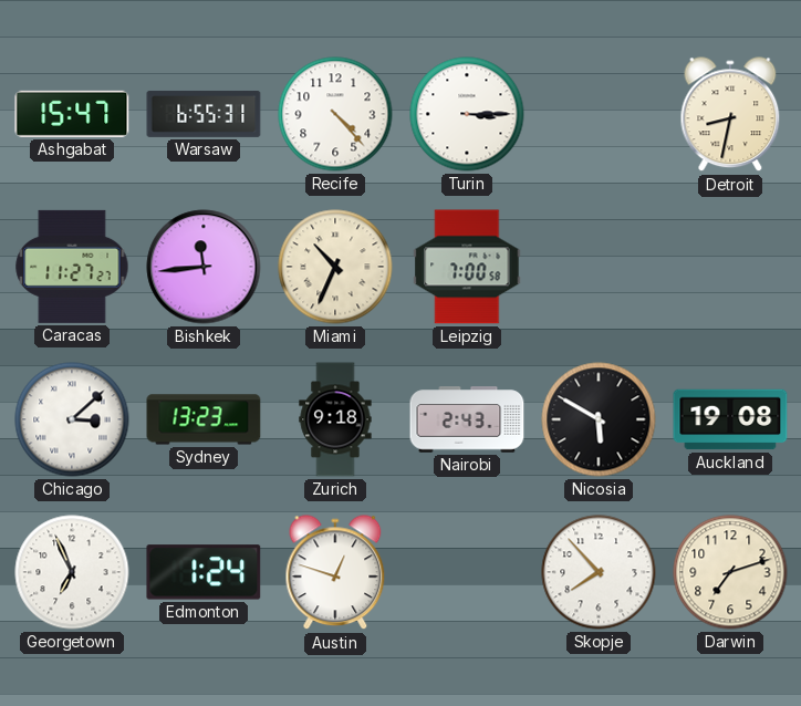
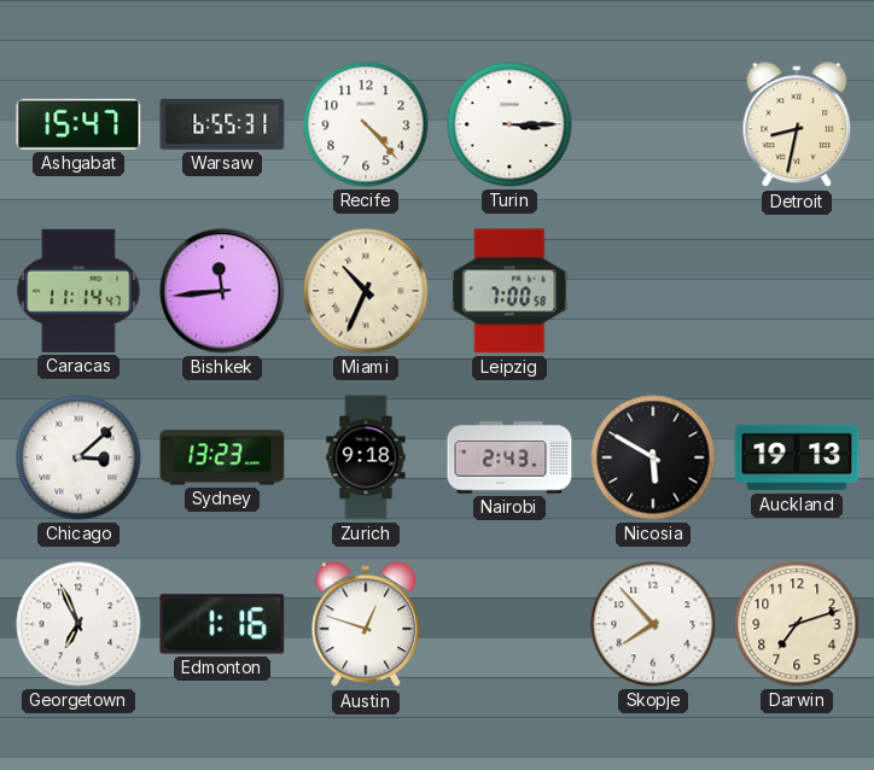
Caracas: 11:27 -> 11:14
Auckland: 19:08 -> 19:13
Edmonton: 1:24 -> 1:16
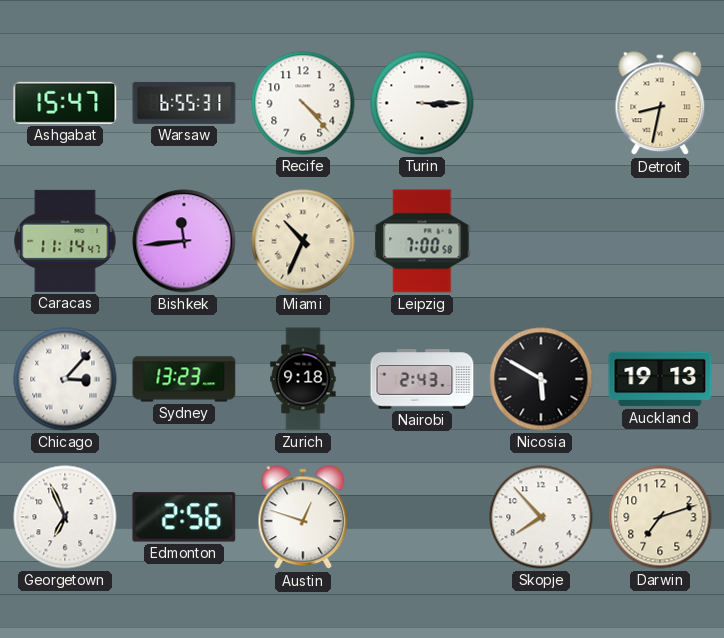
Chicago: 3:08 -> 3:07
Edmonton: 1:16 -> 2:56
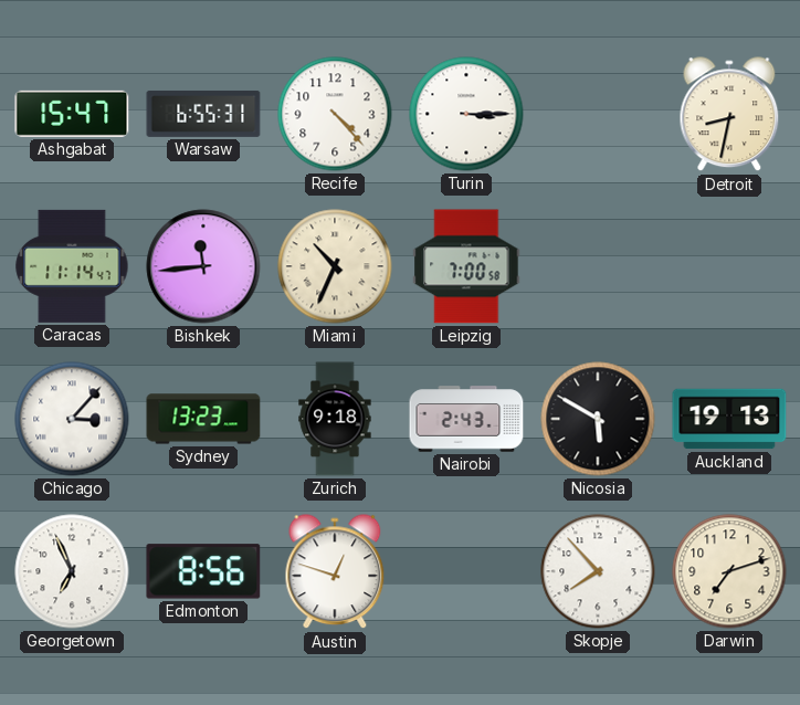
Edmonton: 2:56 -> 8:56
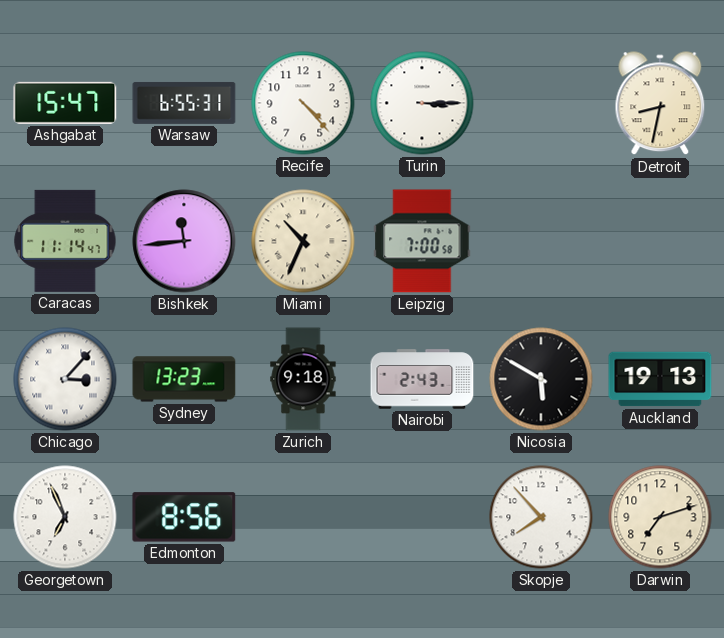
Austin: 12:48 -> none
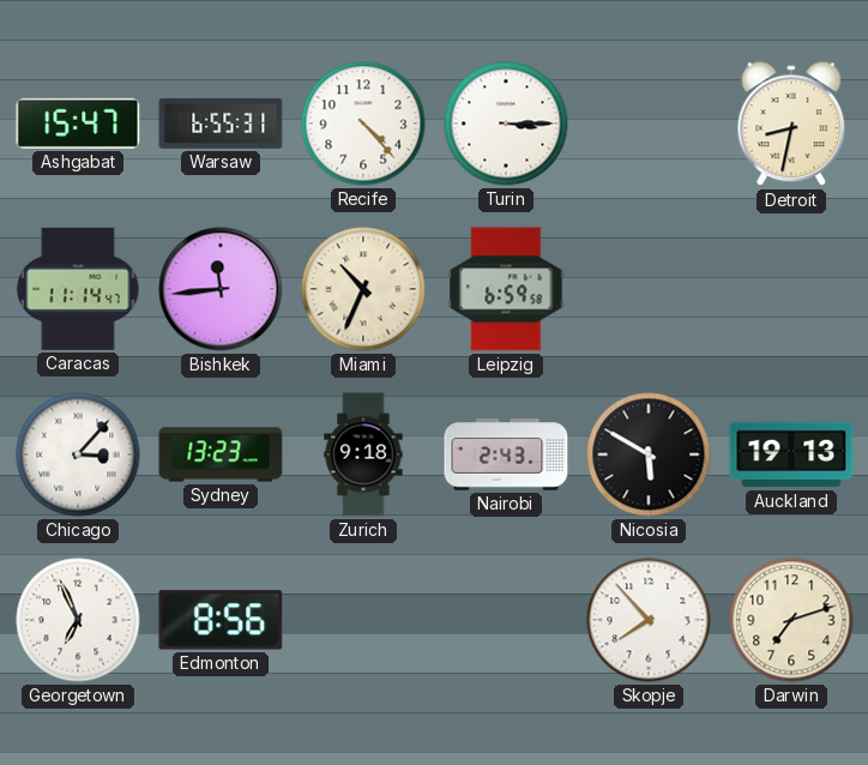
Leipzig: 7:00 -> 6:59
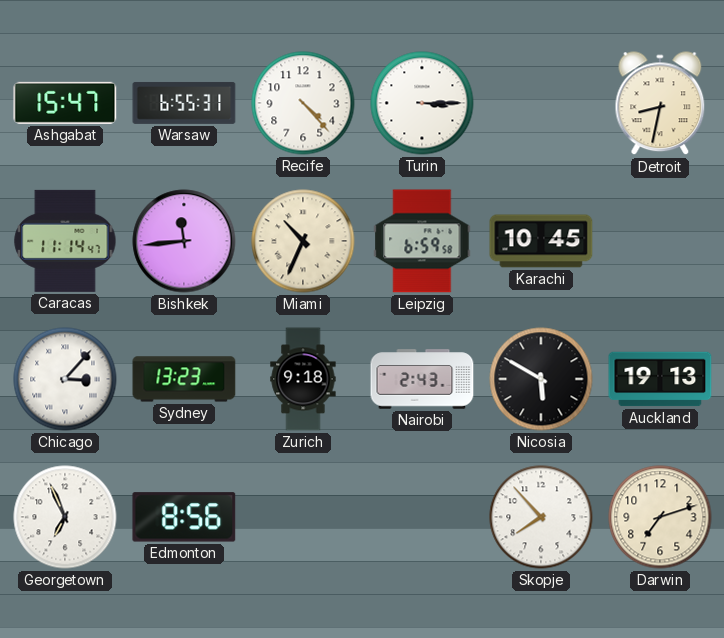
Karachi: none -> 10:45
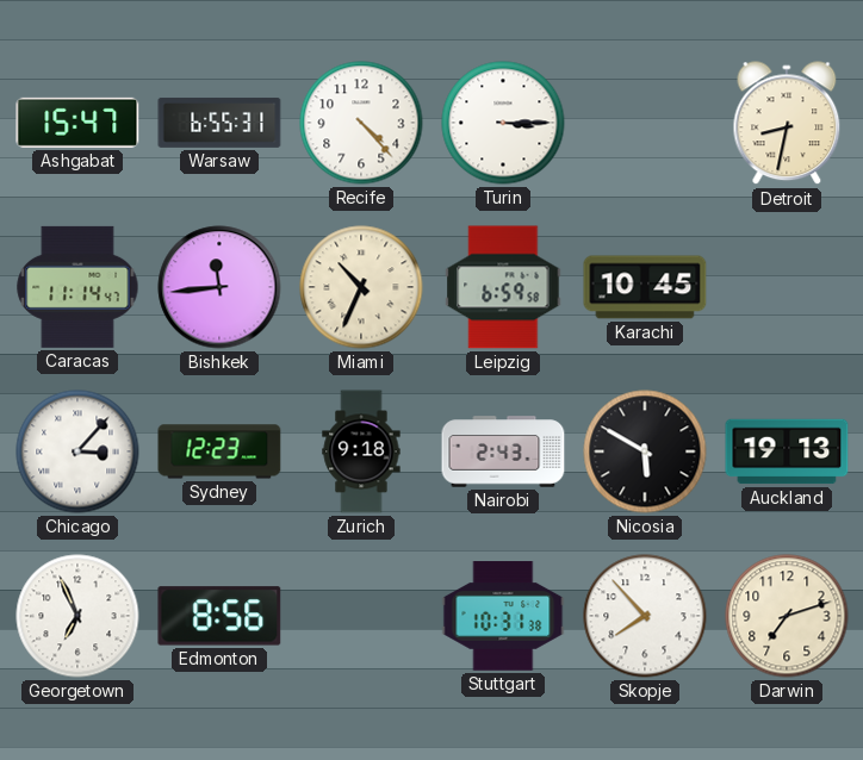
Sydney: 13:23 -> 12:23
Stuttgart: none -> 10:31
